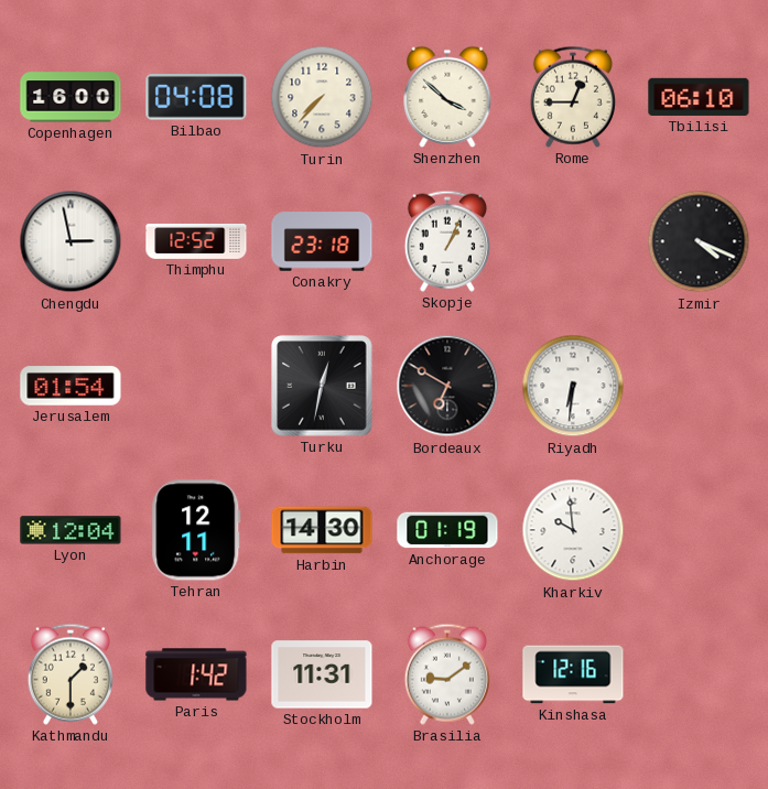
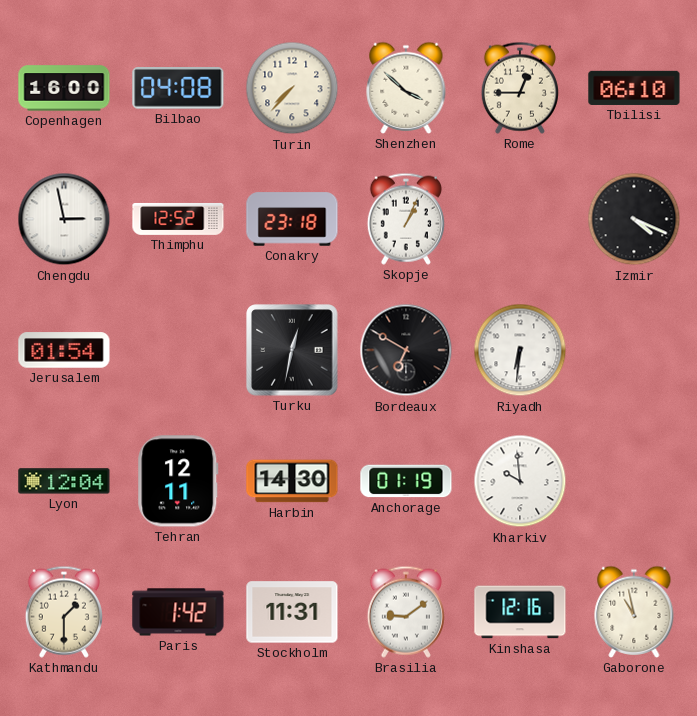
Gaborone: none -> 10:58
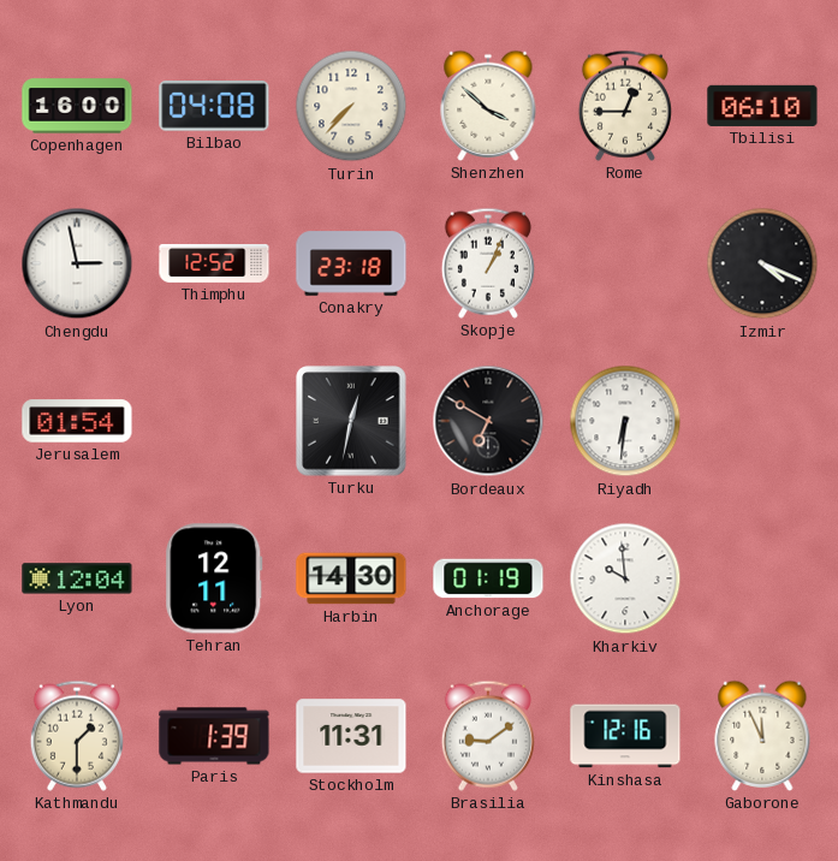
Paris: 1:42 -> 1:39
Gaborone: 10:58 -> 11:56
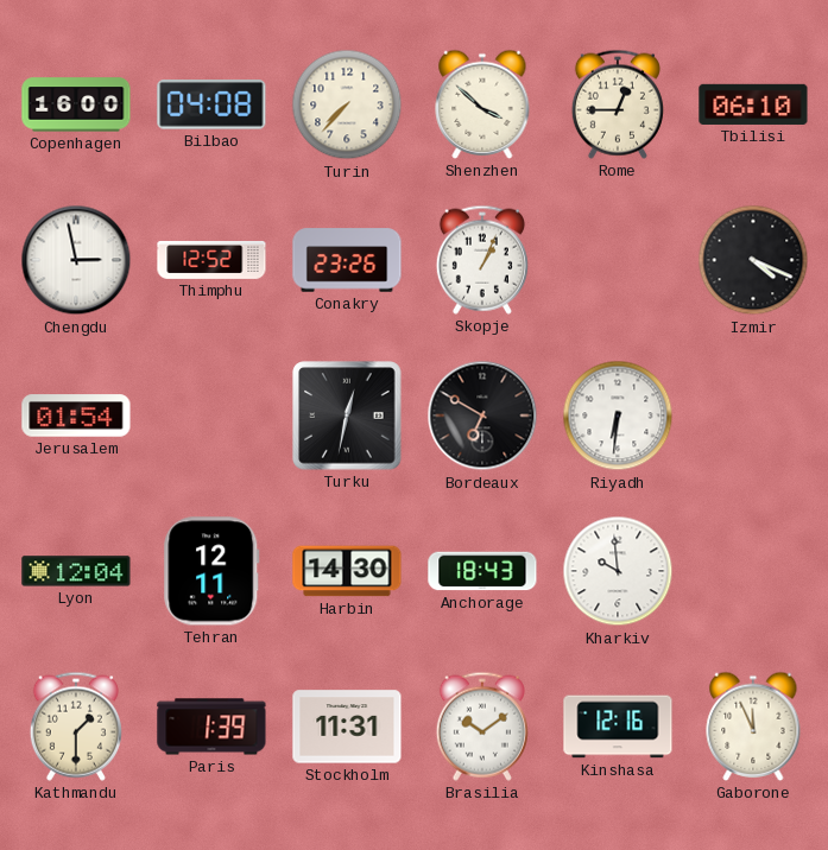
Conakry: 23:18 -> 23:26
Anchorage: 01:19 -> 18:43
Brasilia: 9:09 -> 10:09
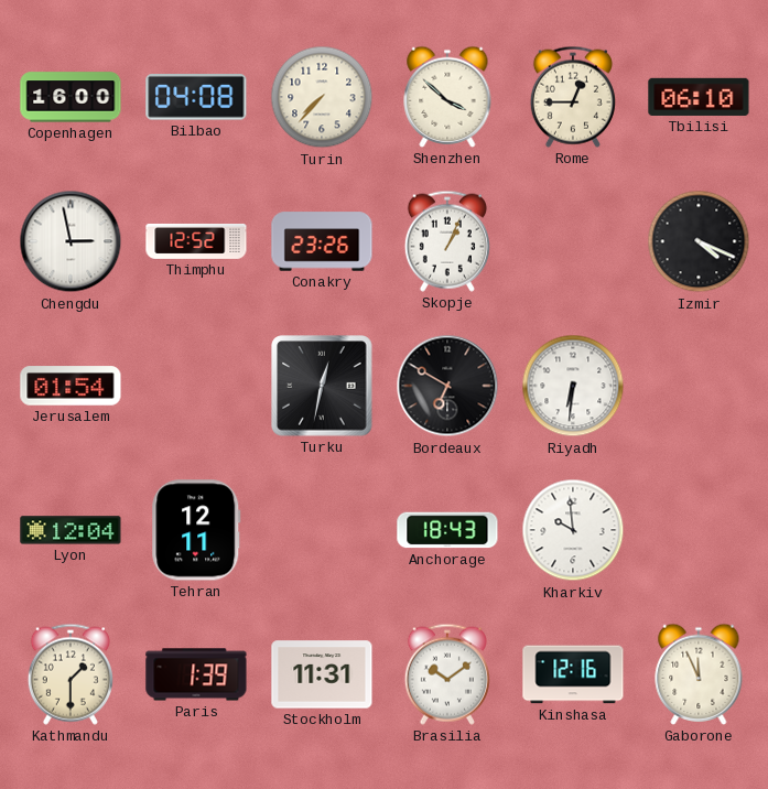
Harbin: 14:30 -> none
